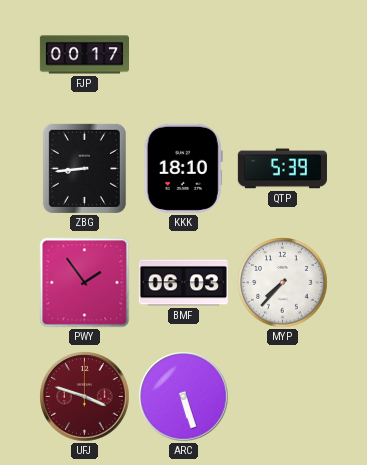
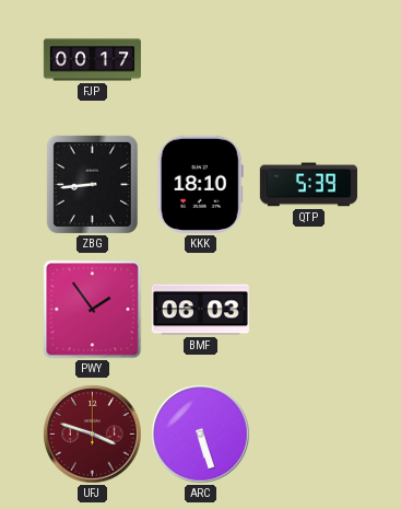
MYP: 7:37 -> none
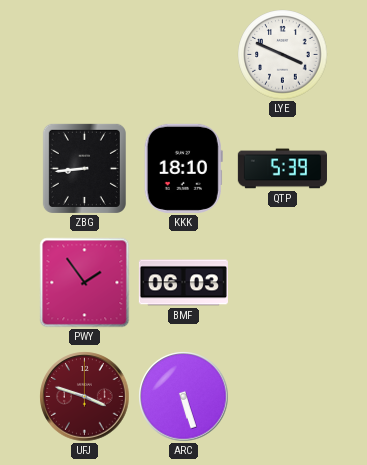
FJP: 00:17 -> none
LYE: none -> 3:49
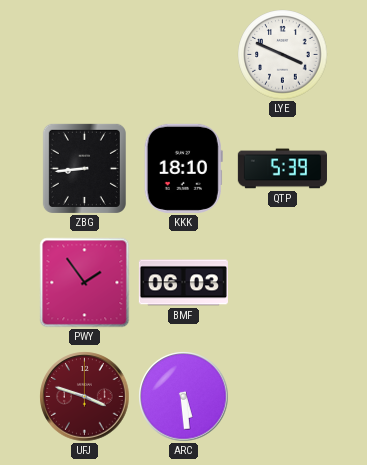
ARC: 5:27 -> 5:29
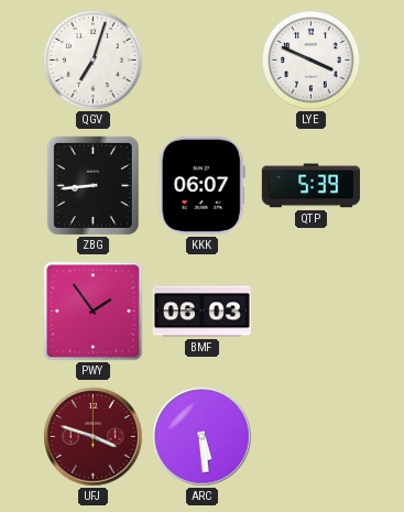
QGV: none -> 7:03
KKK: 18:10 -> 06:07
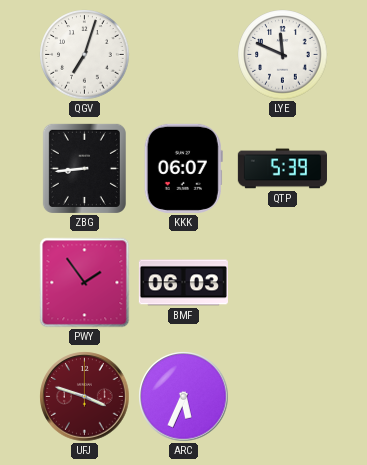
LYE: 3:49 -> 11:49
ARC: 5:29 -> 5:34
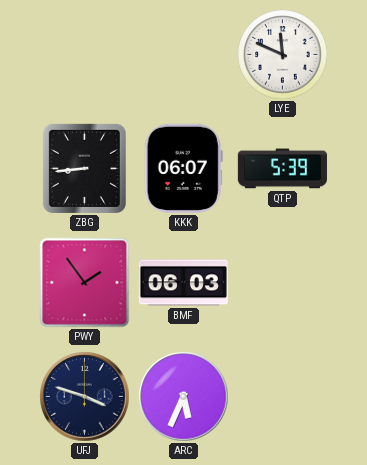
QGV: 7:03 -> none
UFJ dial: burgundy -> navy
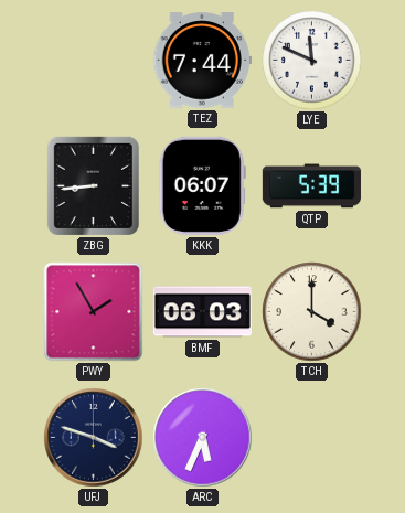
TEZ: none -> 7:44
PWY: 1:54 -> 1:55
TCH: none -> 4:00
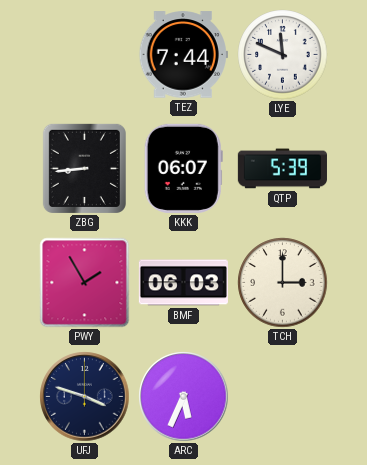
TCH: 4:00 -> 3:00
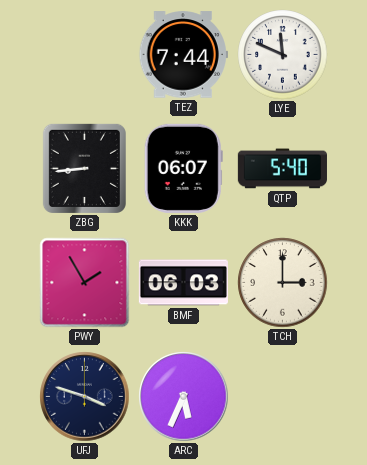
QTP: 5:39 -> 5:40
